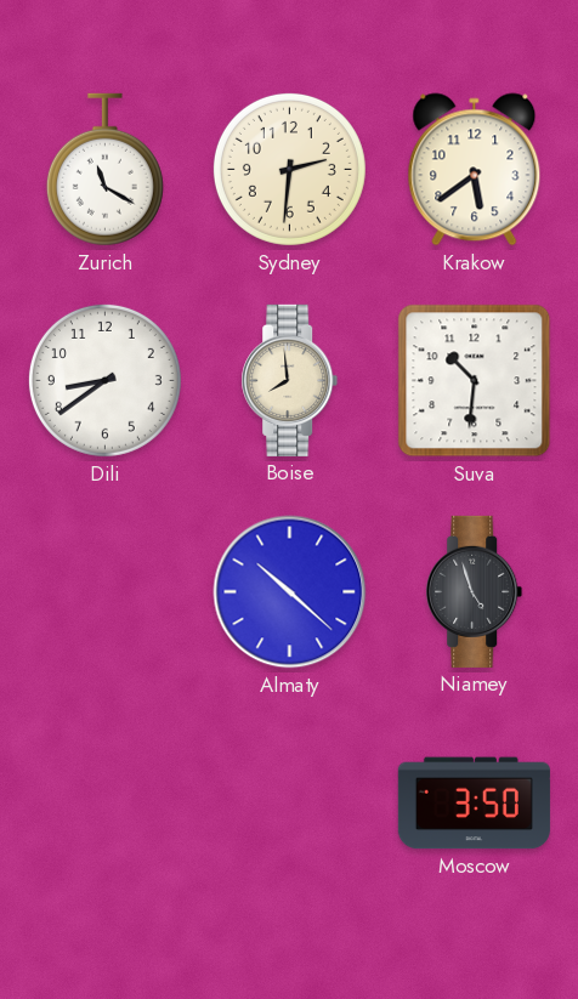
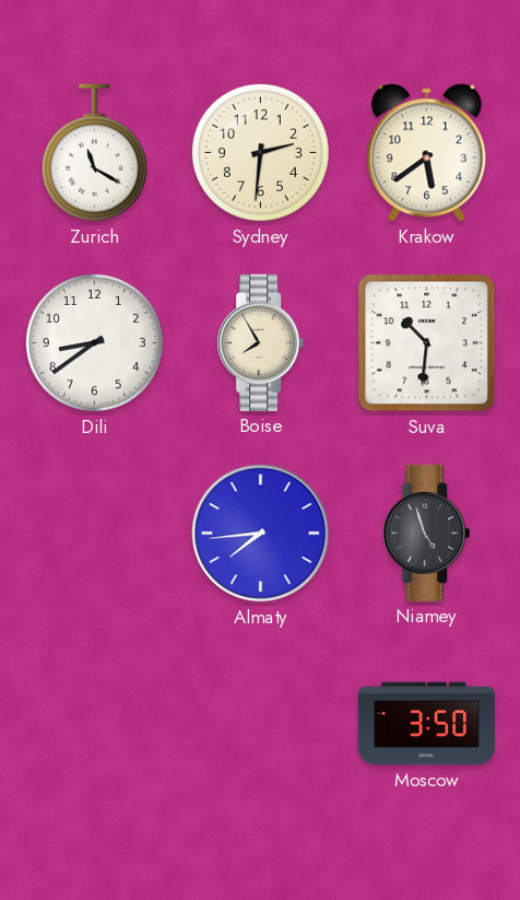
Boise: 7:59 -> 7:55
Almaty: 10:22 -> 7:44
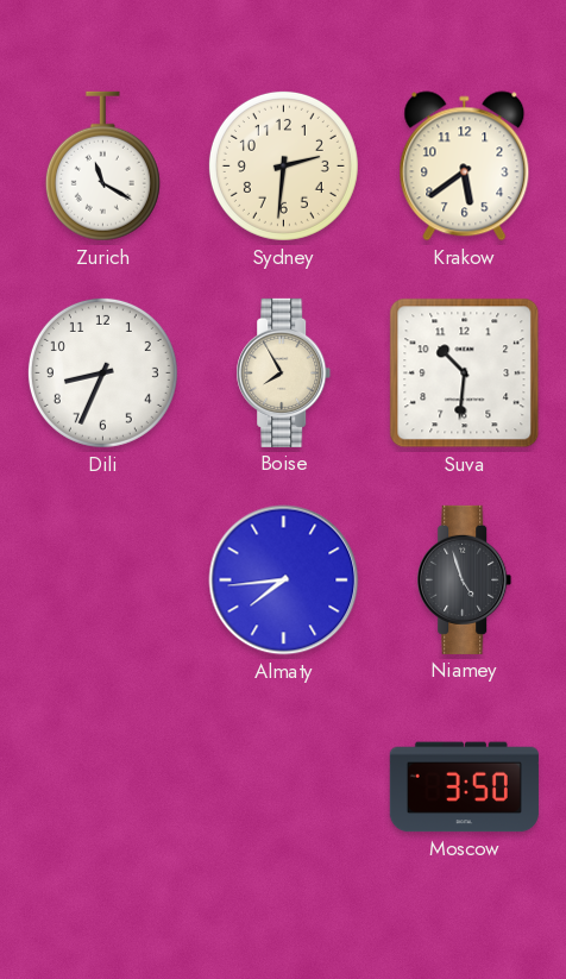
Dili: 8:39 -> 8:34
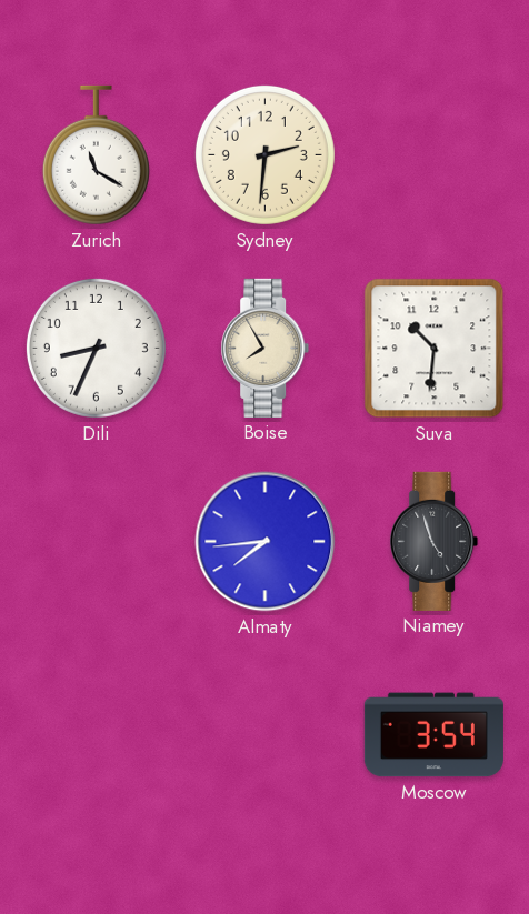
Krakow: 5:39 -> none
Moscow: 3:50 -> 3:54
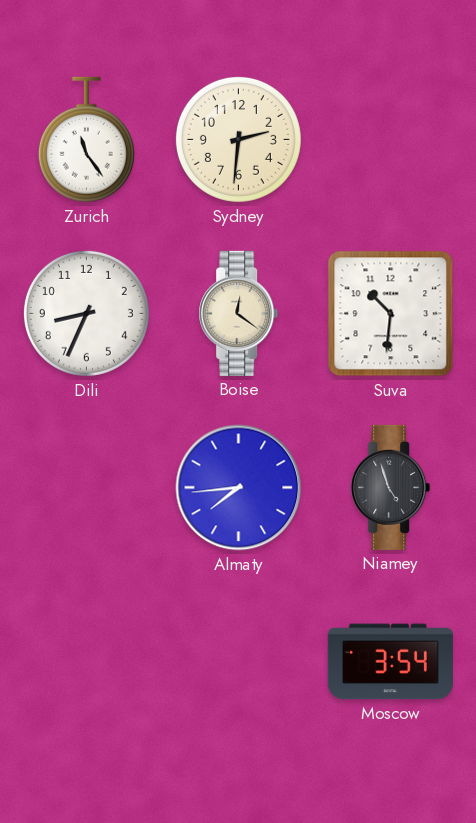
Zurich: 11:20 -> 11:24
Boise: 7:55 -> 12:21
